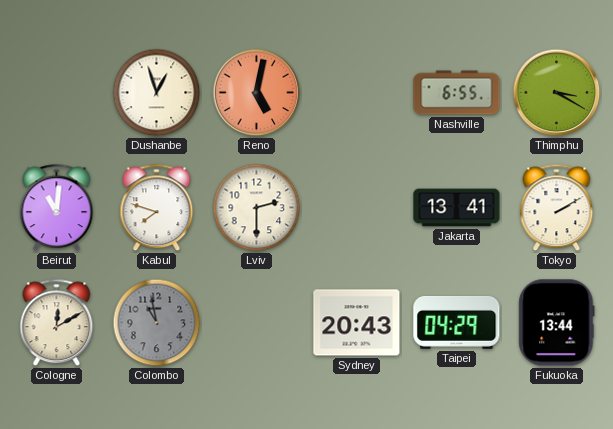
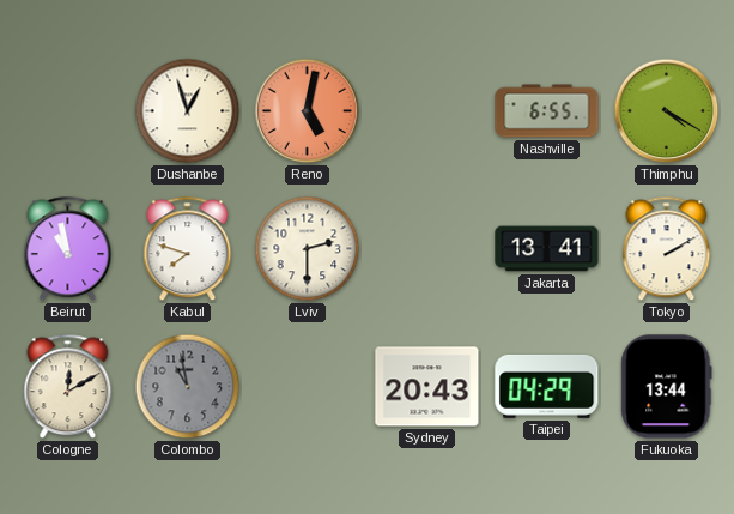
Thimphu: 3:20 -> 4:20
Beirut: 11:01 -> 10:58
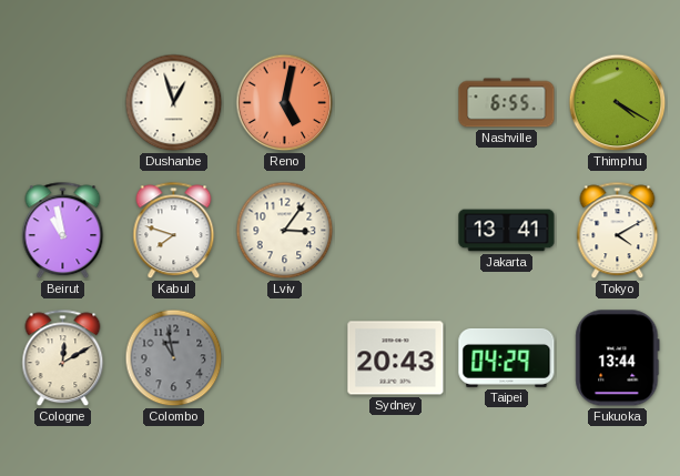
Lviv: 2:30 -> 3:06
Tokyo: 2:10 -> 4:10
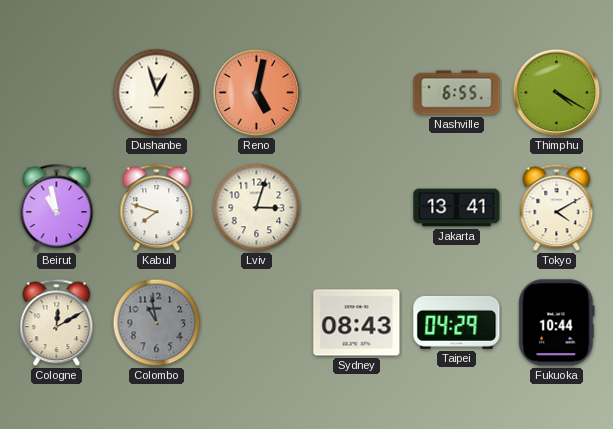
Lviv: 3:06 -> 3:03
Sydney: 20:43 -> 08:43
Fukuoka: 13:44 -> 10:44
